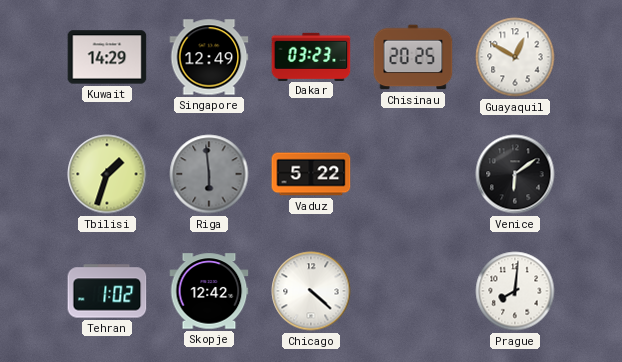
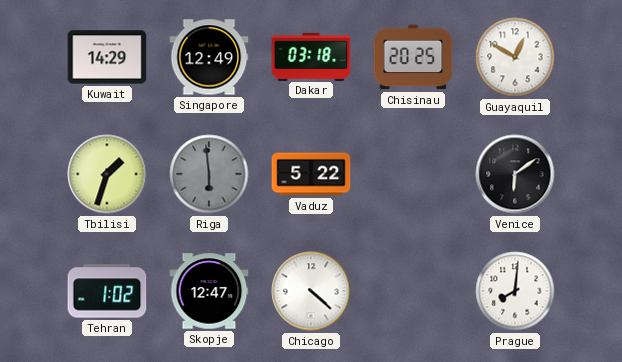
Dakar: 03:23 -> 03:18
Skopje: 12:42 -> 12:47
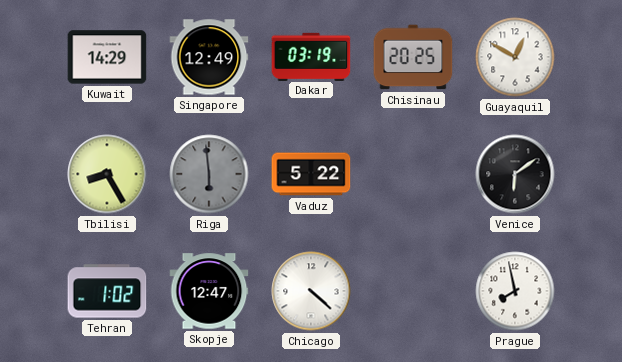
Dakar: 03:18 -> 03:19
Tbilisi: 1:33 -> 8:25
Prague: 8:01 -> 7:58
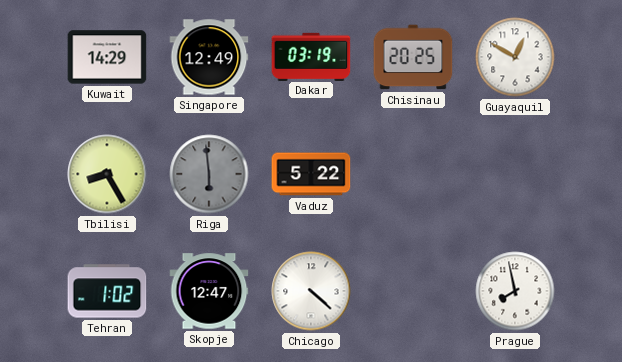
Venice: 6:09 -> none
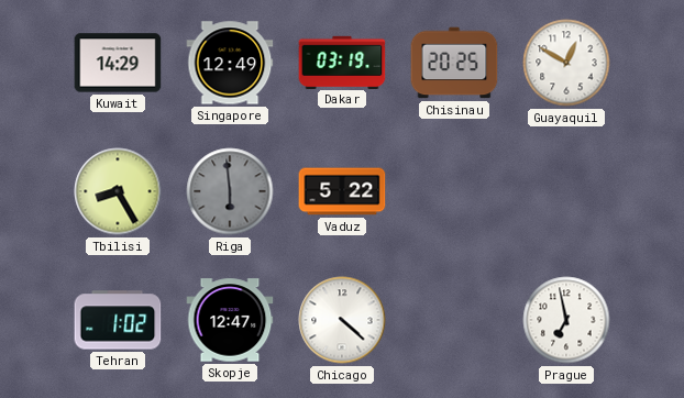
Prague: 7:58 -> 6:58
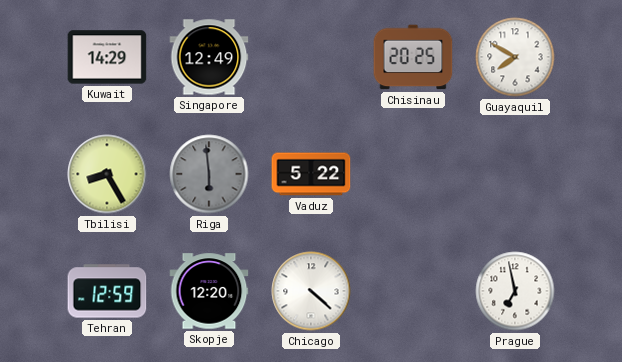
Dakar: 03:19 -> none
Guayaquil: 12:50 -> 7:50
Tehran: 1:02 -> 12:59
Skopje: 12:47 -> 12:20
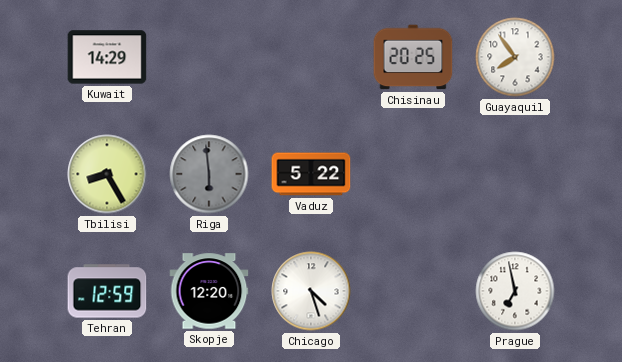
Singapore: 12:49 -> none
Guayaquil: 7:50 -> 7:54
Chicago: 4:22 -> 4:27
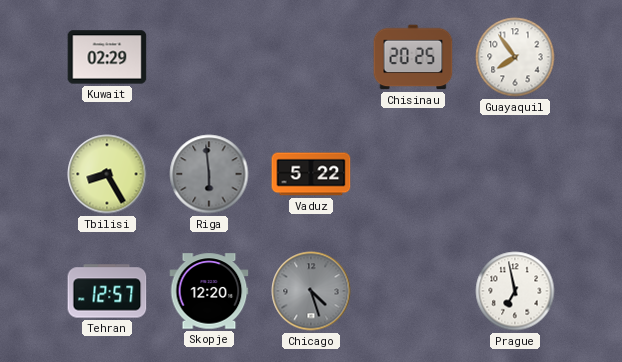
Kuwait: 14:29 -> 02:29
Tehran: 12:59 -> 12:57
Chicago dial: white -> grey
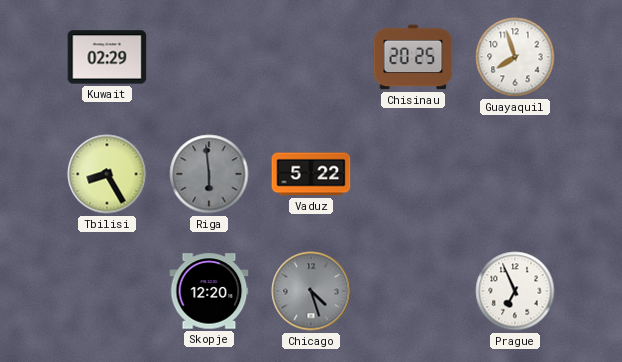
Guayaquil: 7:54 -> 7:57
Tehran: 12:57 -> none
Prague: 6:58 -> 6:56
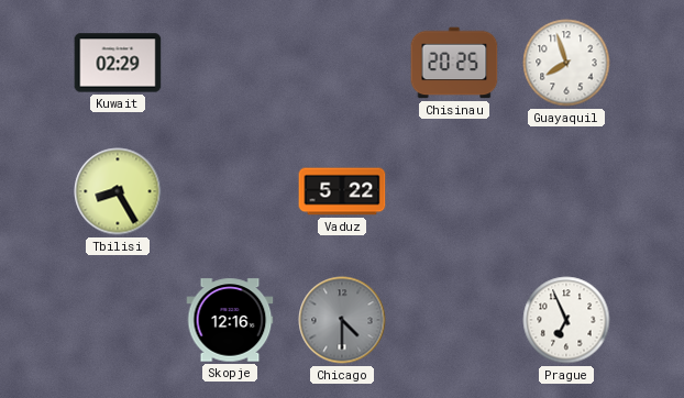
Riga: 5:59 -> none
Skopje: 12:20 -> 12:16
Chicago: 4:27 -> 4:30
